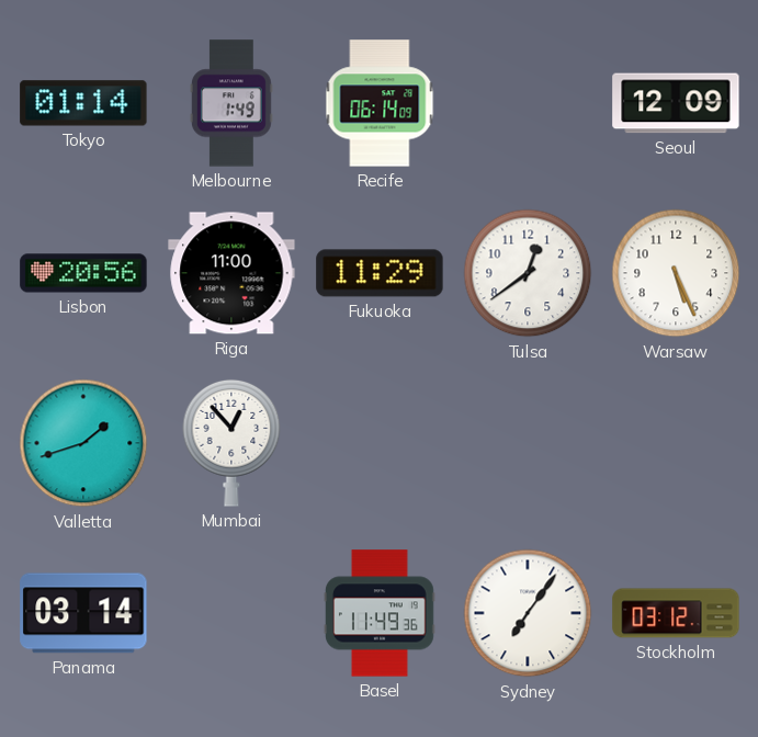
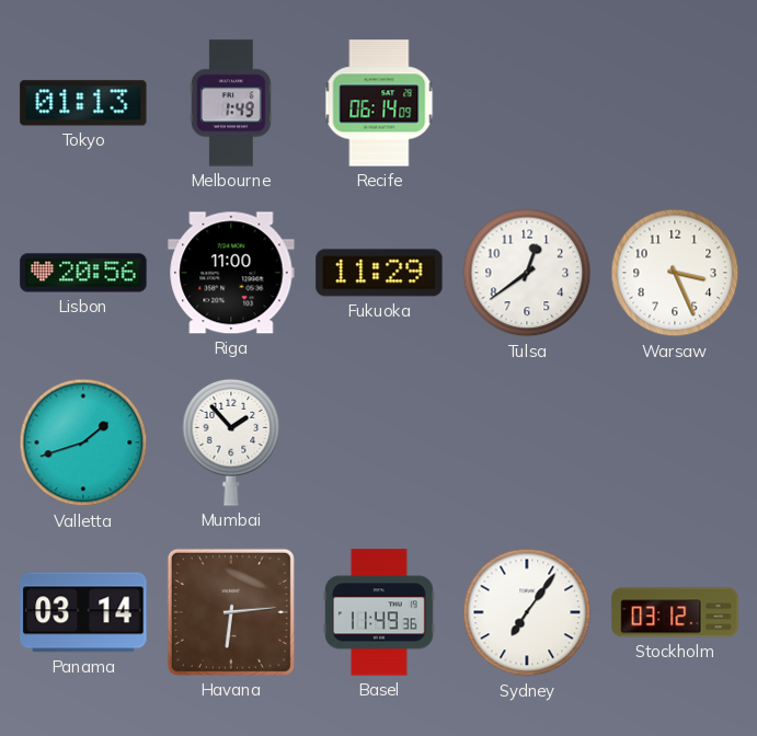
Tokyo: 01:14 -> 01:13
Seoul: 12:09 -> none
Warsaw: 5:26 -> 3:26
Mumbai: 12:53 -> 1:53
Havana: none -> 6:14
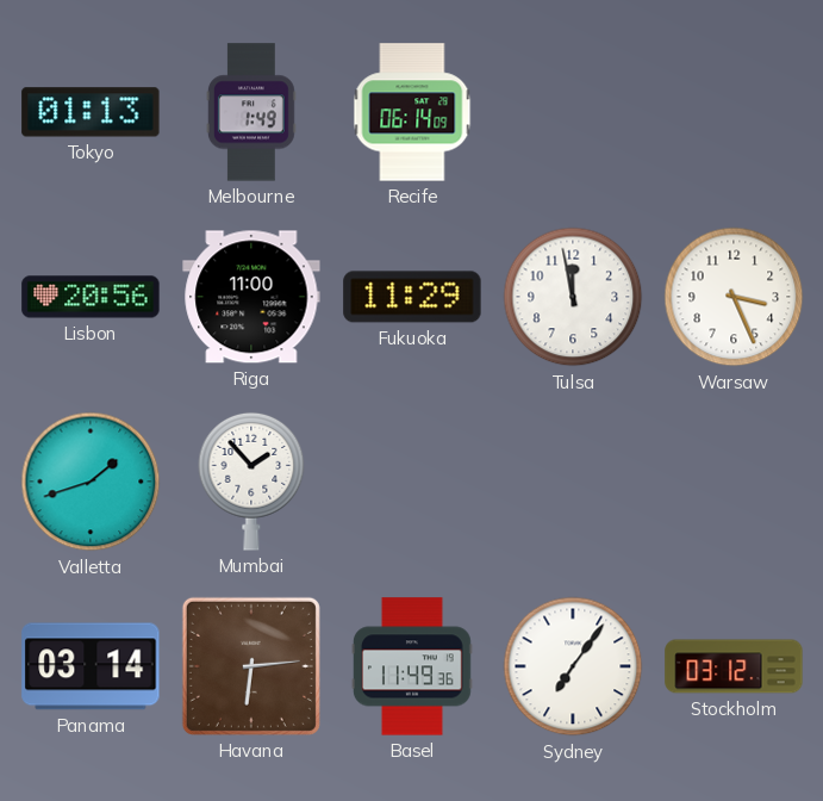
Tulsa: 12:39 -> 11:58
